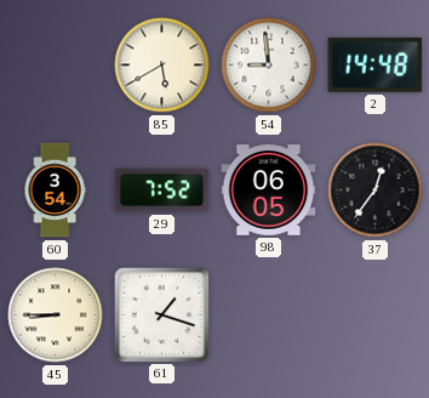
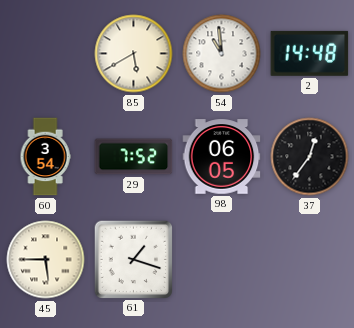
54: 8:59 -> 10:59
45: 8:45 -> 5:45
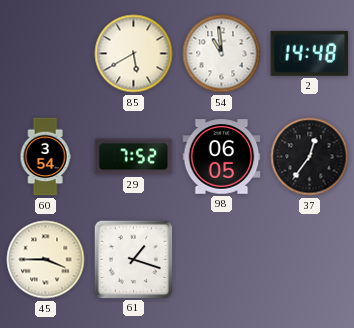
45: 5:45 -> 3:45
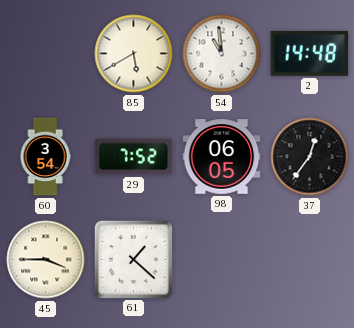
61: 1:18 -> 1:22
